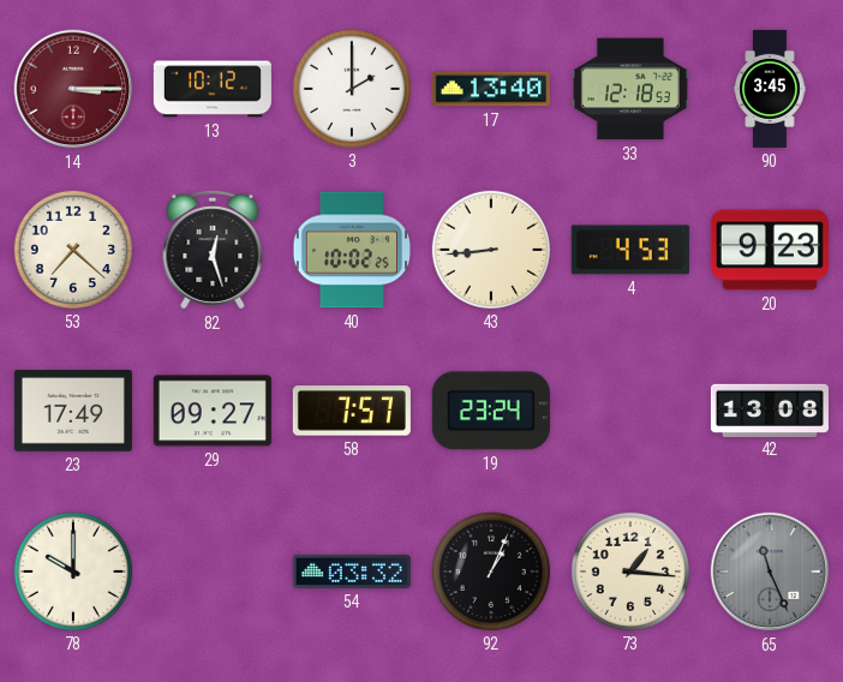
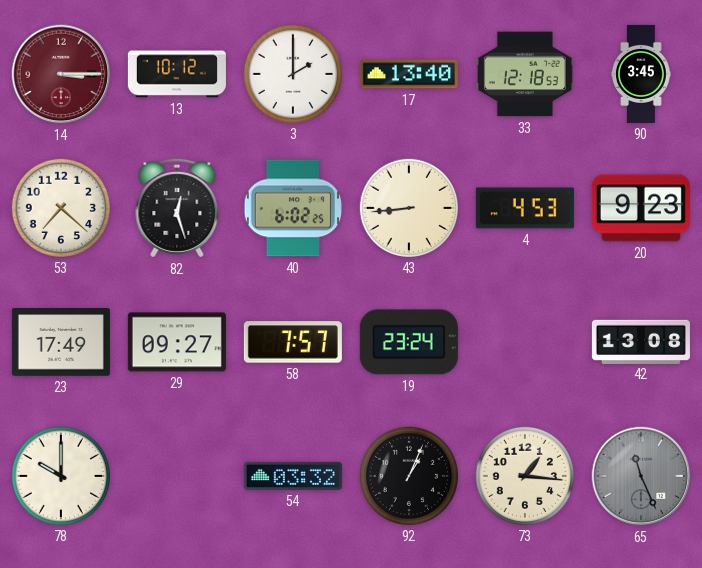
40: 10:02 -> 6:02
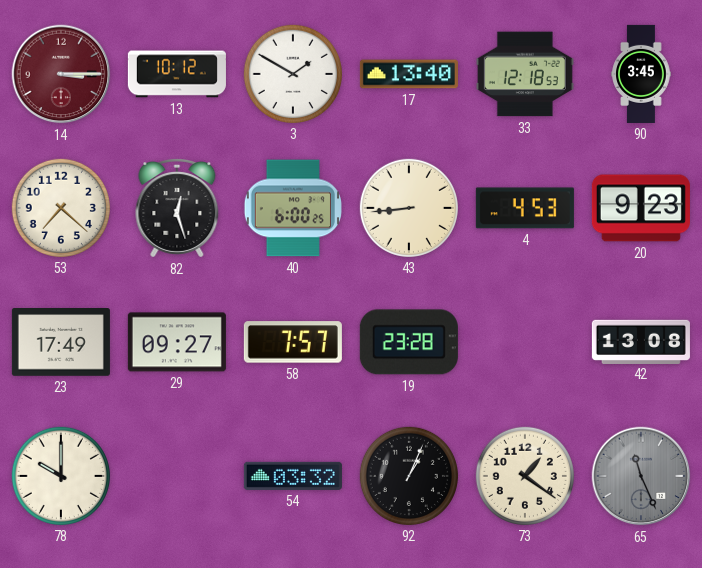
3: 2:00 -> 1:50
40: 6:02 -> 6:00
19: 23:24 -> 23:28
73: 1:16 -> 1:21
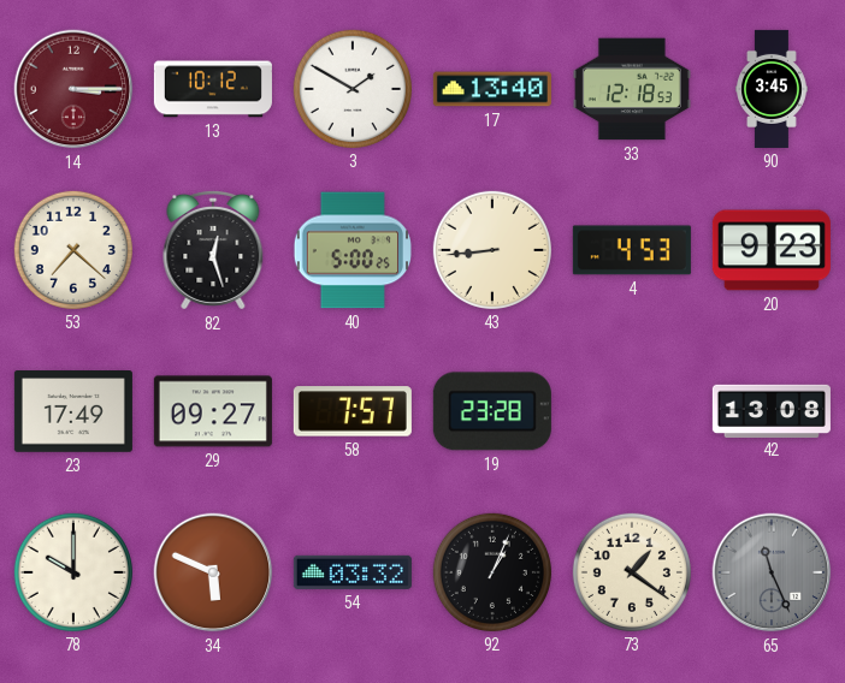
40: 6:00 -> 5:00
34: none -> 5:49
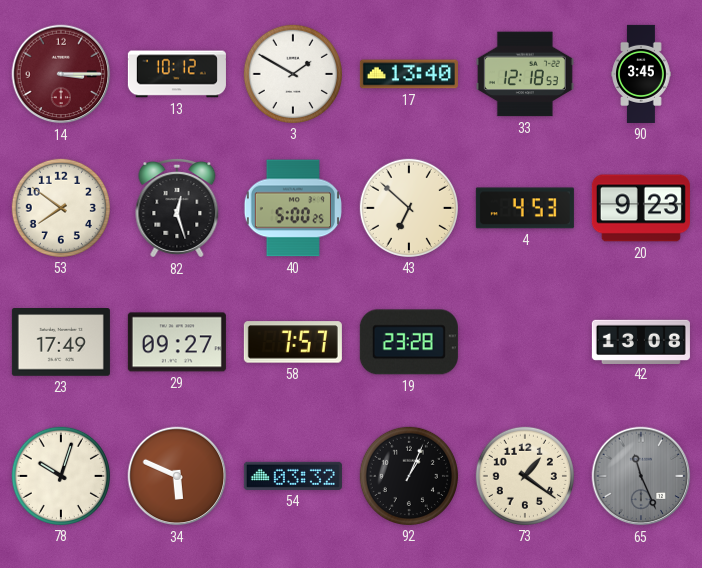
53: 7:22 -> 7:51
43: 8:44 -> 6:52
78: 10:00 -> 10:03
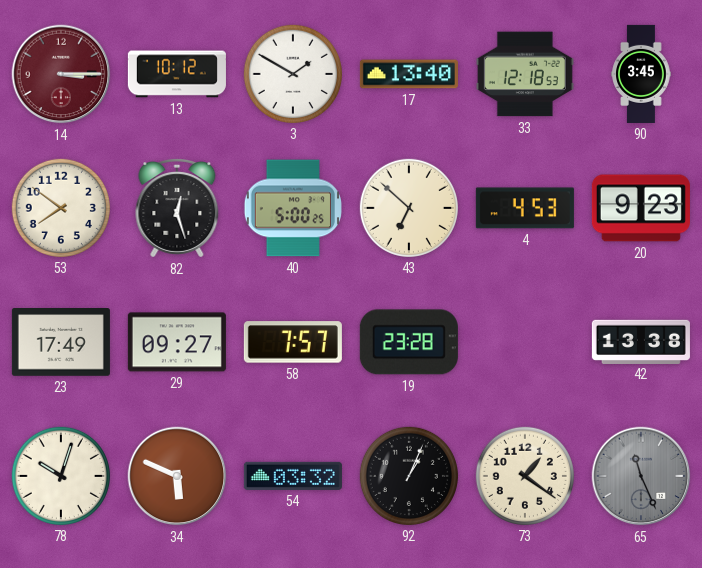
42: 13:08 -> 13:38
